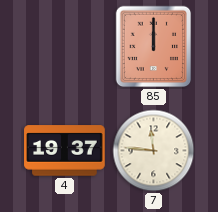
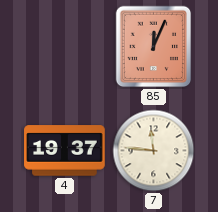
85: 12:00 -> 12:04
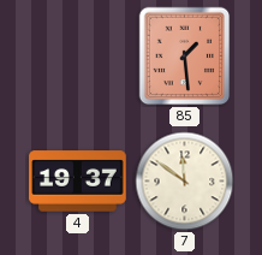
85: 12:04 -> 1:29
7: 11:46 -> 11:51
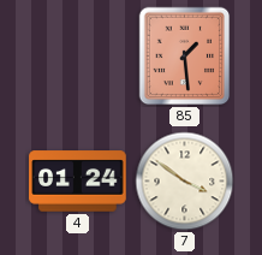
4: 19:37 -> 01:24
7: 11:51 -> 3:51
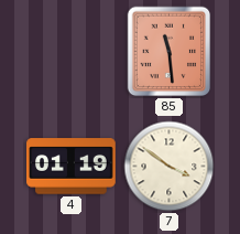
85: 1:29 -> 11:29
4: 01:24 -> 01:19
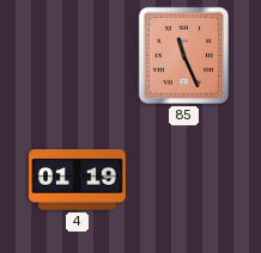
85: 11:29 -> 11:26
7: 3:51 -> none
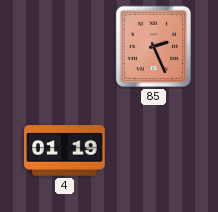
85: 11:26 -> 2:26
